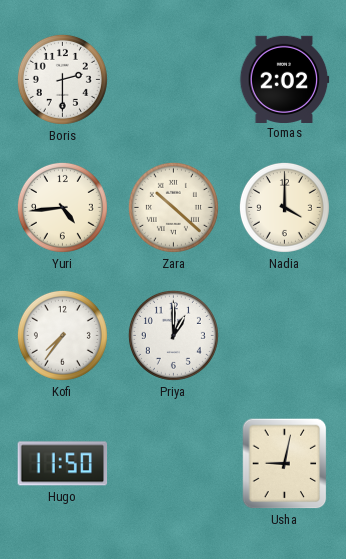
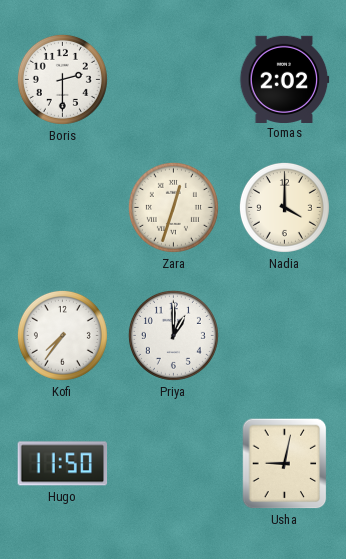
Yuri: 4:44 -> none
Zara: 10:22 -> 12:33
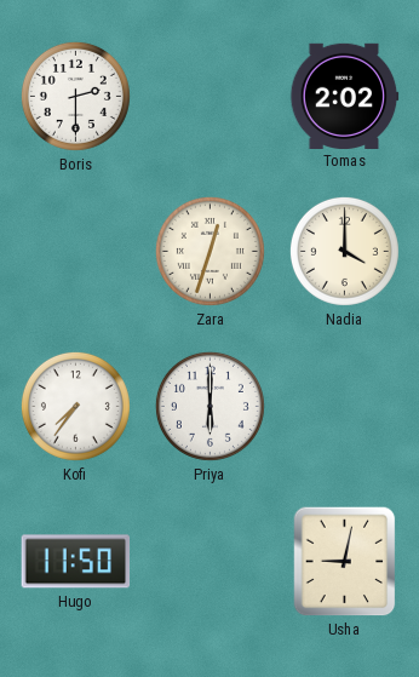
Priya: 1:00 -> 6:00
